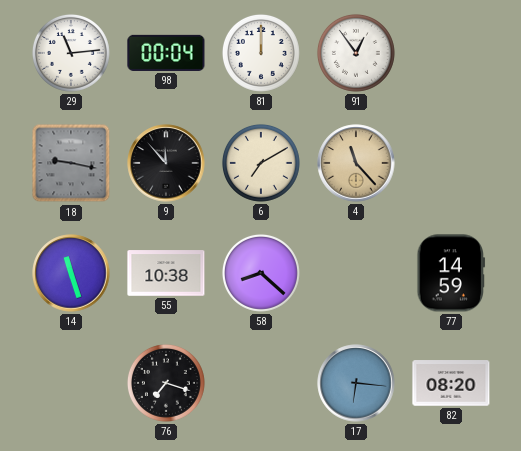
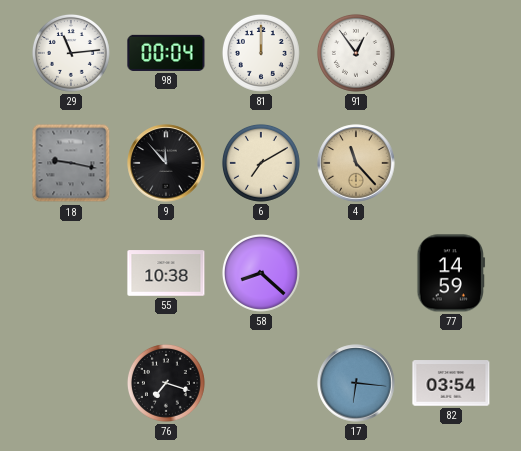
14: 11:27 -> none
82: 08:20 -> 03:54
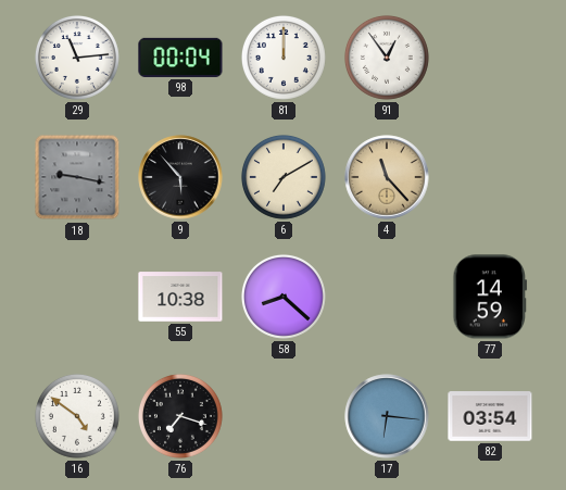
9: 11:53 -> 5:53
16: none -> 4:51
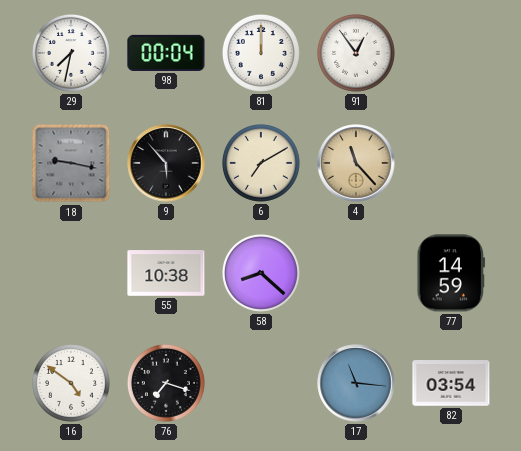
29: 11:14 -> 7:32
17: 6:16 -> 11:16
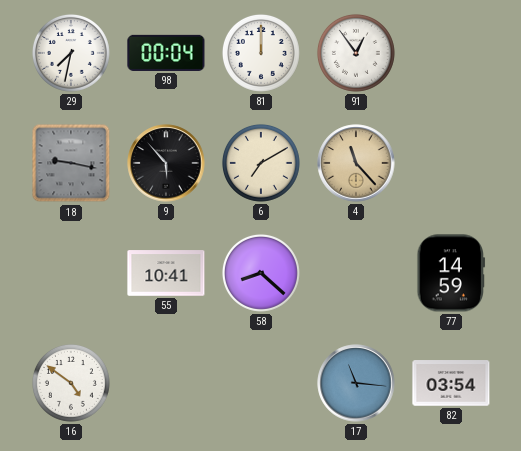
55: 10:38 -> 10:41
76: 7:18 -> none
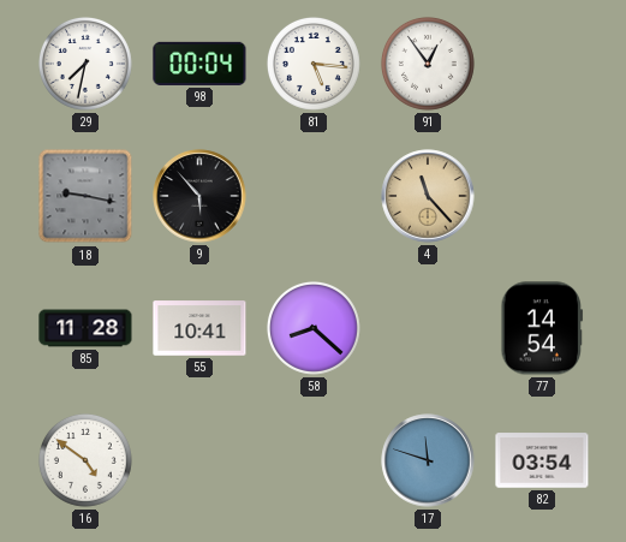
81: 12:00 -> 5:16
6: 7:10 -> none
85: none -> 11:28
77: 14:59 -> 14:54
17: 11:16 -> 11:48
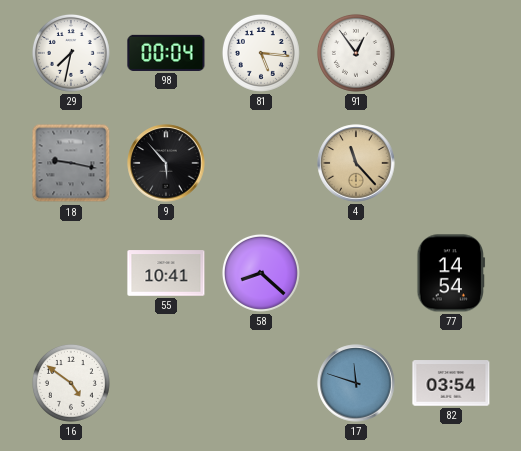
85: 11:28 -> none
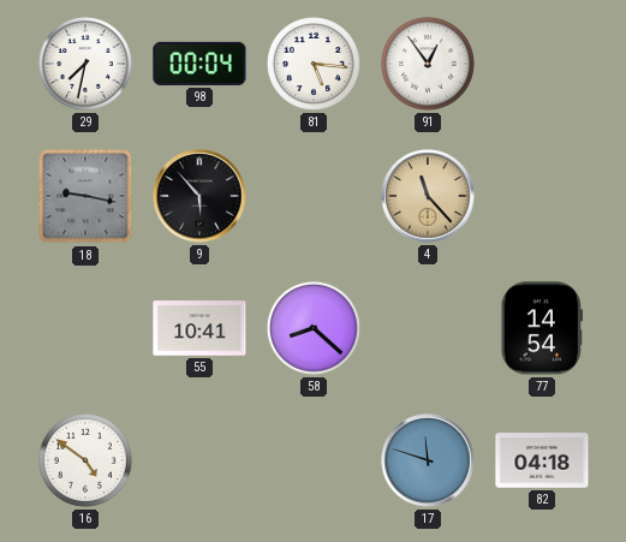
82: 03:54 -> 04:18
